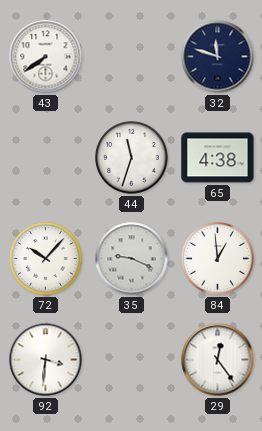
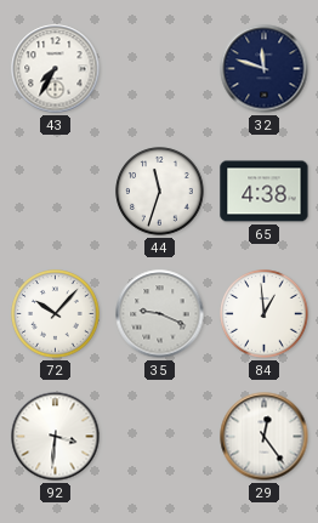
43: 7:39 -> 7:35
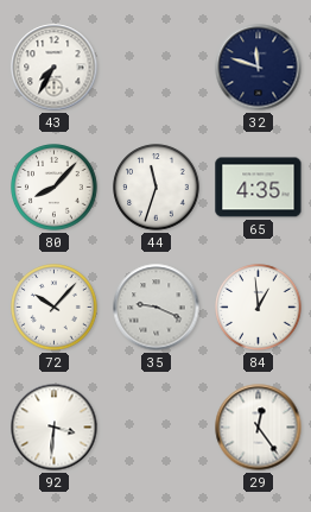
80: none -> 8:07
65: 4:38 -> 4:35
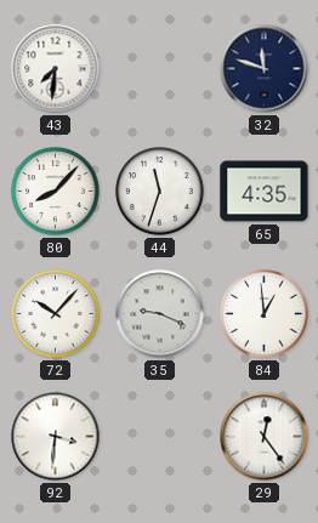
43: 7:35 -> 7:31
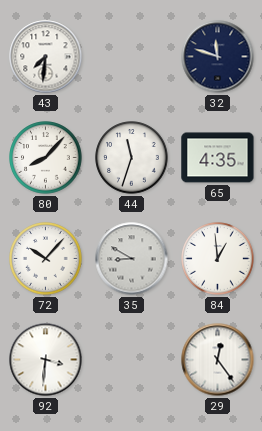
35: 9:19 -> 8:50
